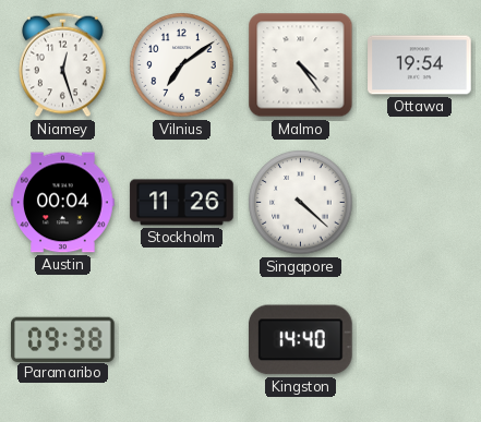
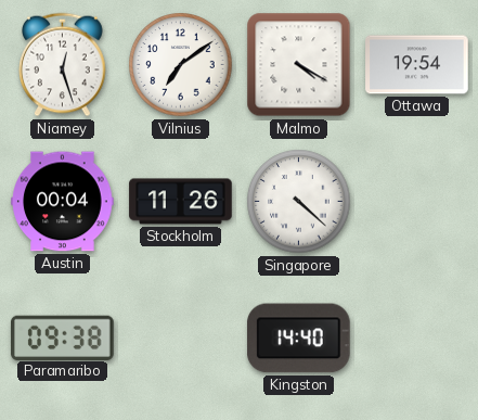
Malmo: 4:24 -> 4:20
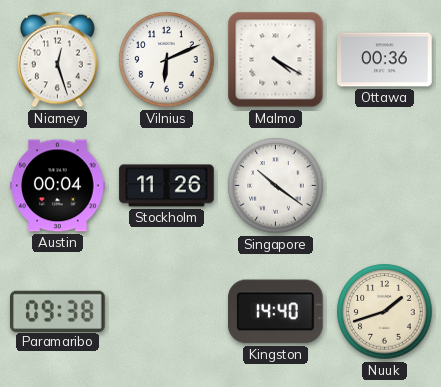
Vilnius: 7:09 -> 6:11
Ottawa: 19:54 -> 00:36
Singapore: 4:22 -> 10:21
Nuuk: none -> 1:42
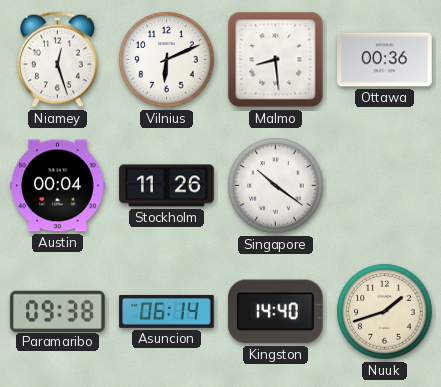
Malmo: 4:20 -> 8:29
Asuncion: none -> 06:14
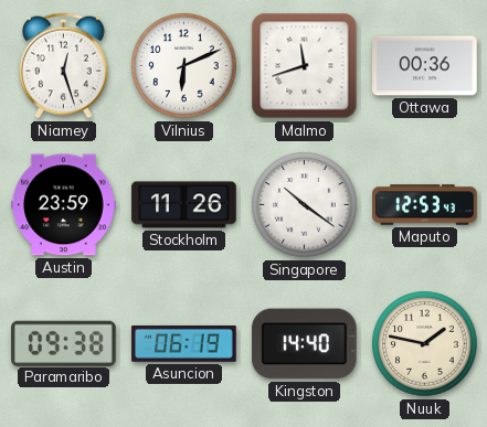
Malmo: 8:29 -> 11:42
Austin: 00:04 -> 23:59
Maputo: none -> 12:53
Asuncion: 06:14 -> 06:19
Nuuk: 1:42 -> 1:47
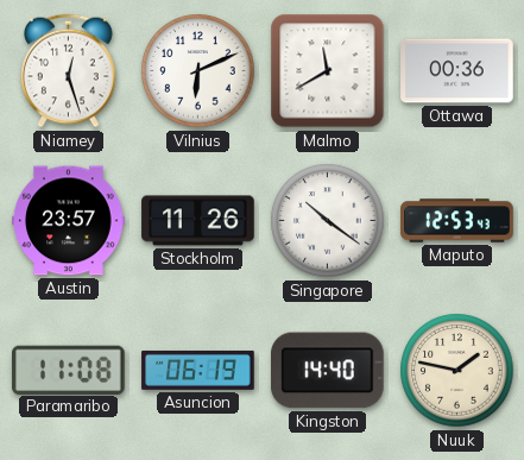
Malmo: 11:42 -> 11:40
Austin: 23:59 -> 23:57
Paramaribo: 09:38 -> 11:08
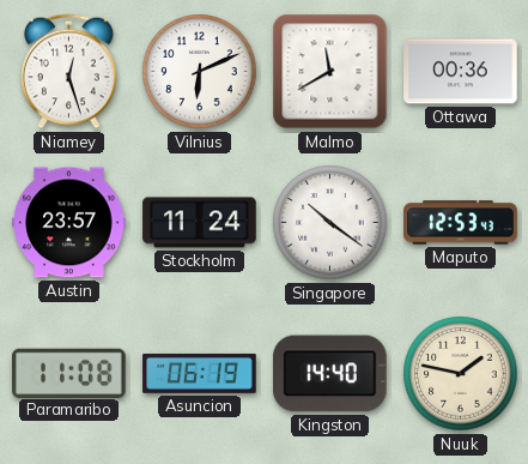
Stockholm: 11:26 -> 11:24
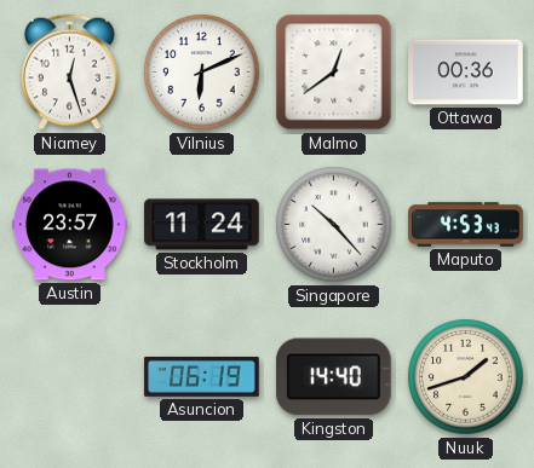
Malmo: 11:40 -> 12:39
Singapore: 10:21 -> 10:23
Maputo: 12:53 -> 4:53
Paramaribo: 11:08 -> none
Nuuk: 1:47 -> 1:42
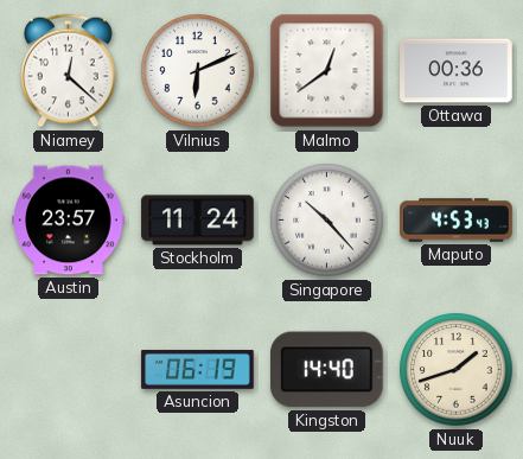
Niamey: 12:27 -> 12:22
